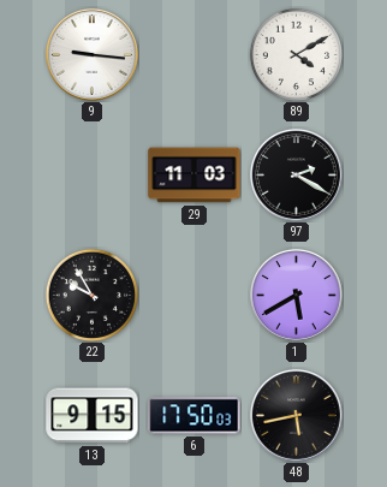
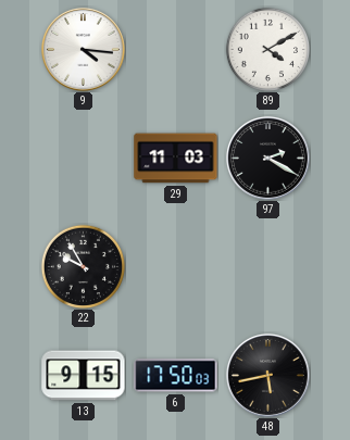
9: 9:16 -> 4:16
1: 5:40 -> none
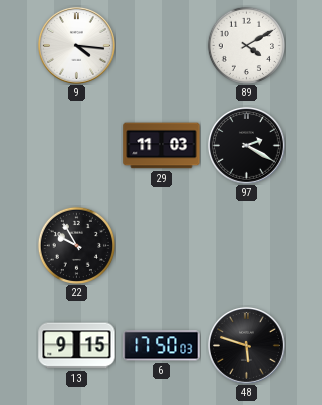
48: 5:43 -> 5:48
